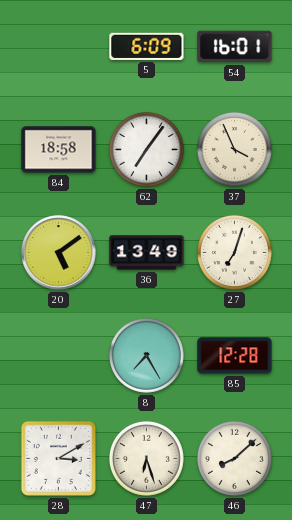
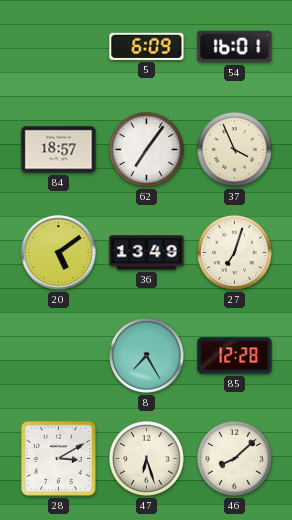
84: 18:58 -> 18:57
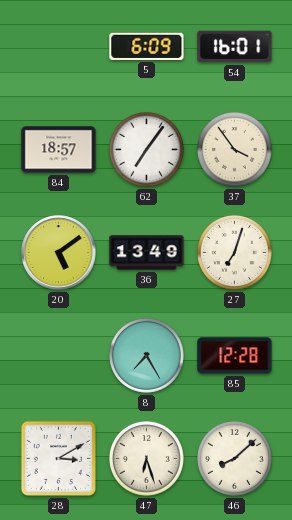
37: 3:56 -> 3:54
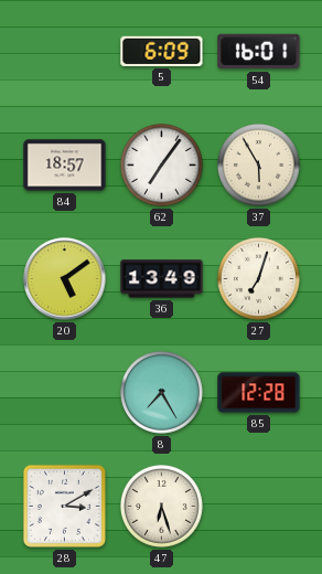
37: 3:54 -> 5:55
46: 8:08 -> none
